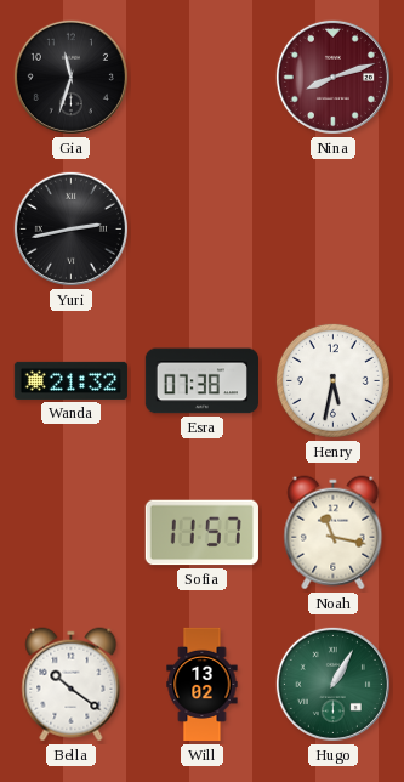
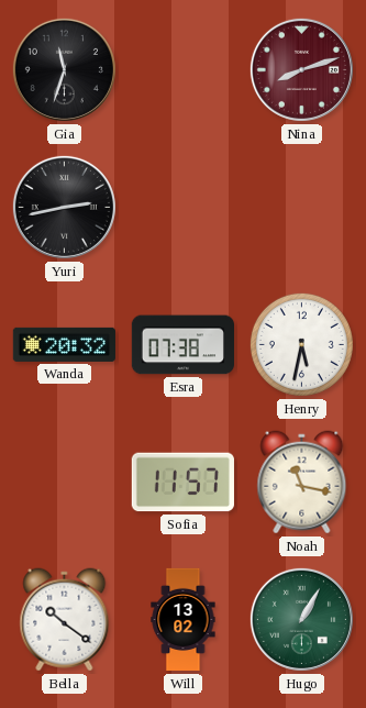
Wanda: 21:32 -> 20:32
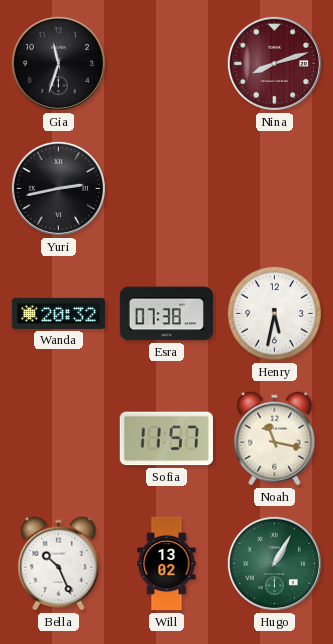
Bella: 10:21 -> 10:26
